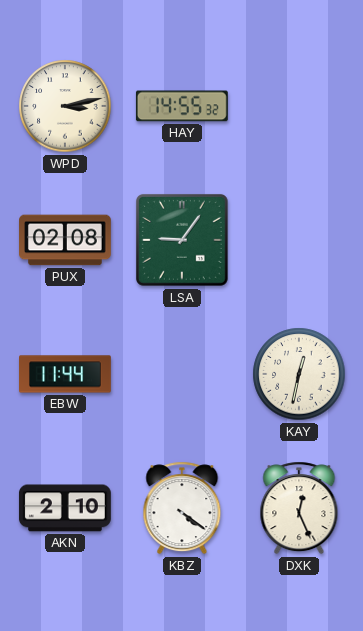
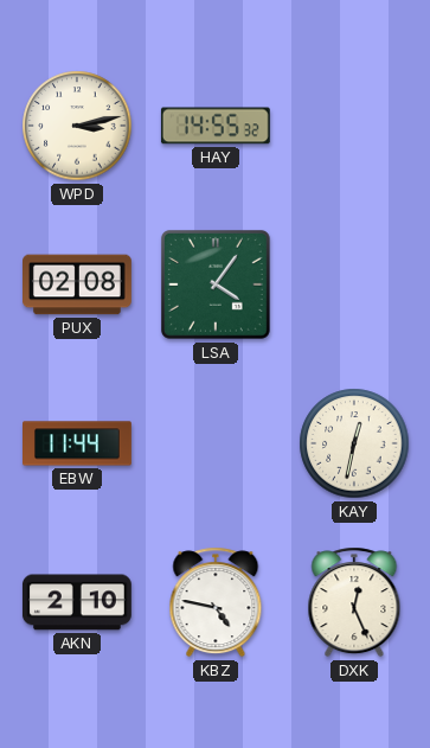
LSA: 9:06 -> 4:06
KBZ: 4:21 -> 4:47
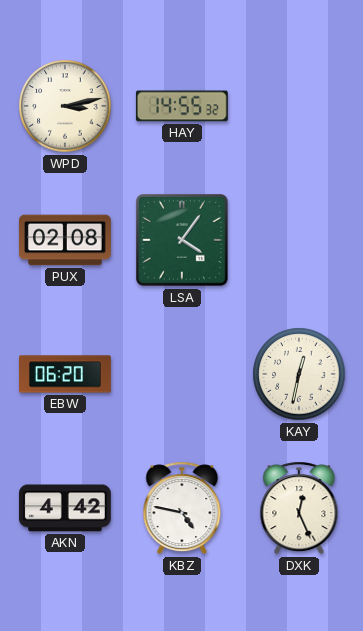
EBW: 11:44 -> 06:20
AKN: 2:10 -> 4:42
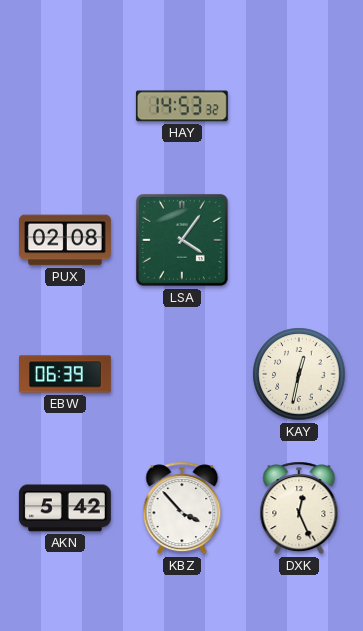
WPD: 3:13 -> none
HAY: 14:55 -> 14:53
EBW: 06:20 -> 06:39
AKN: 4:42 -> 5:42
KBZ: 4:47 -> 3:53
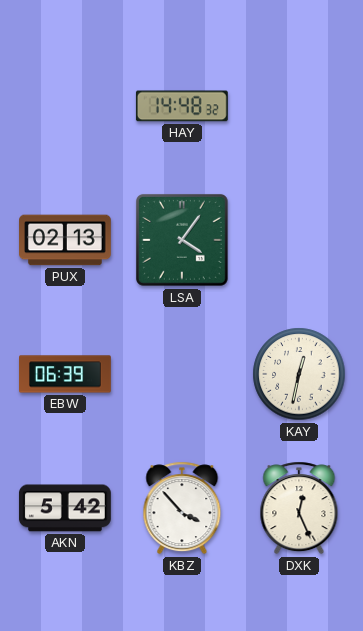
HAY: 14:53 -> 14:48
PUX: 02:08 -> 02:13
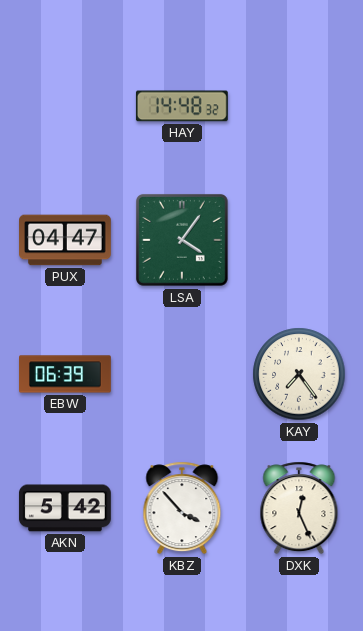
PUX: 02:13 -> 04:47
KAY: 12:32 -> 7:24
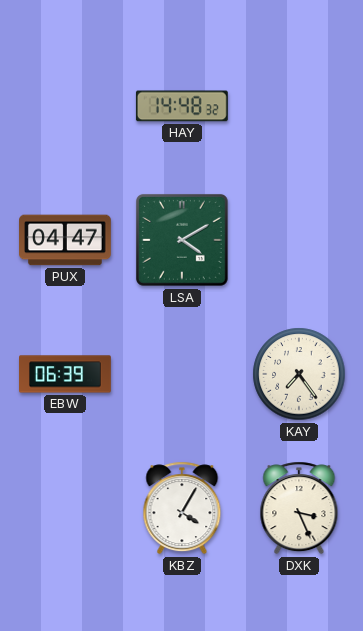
LSA: 4:06 -> 4:10
AKN: 5:42 -> none
KBZ: 3:53 -> 4:05
DXK: 12:26 -> 3:26
